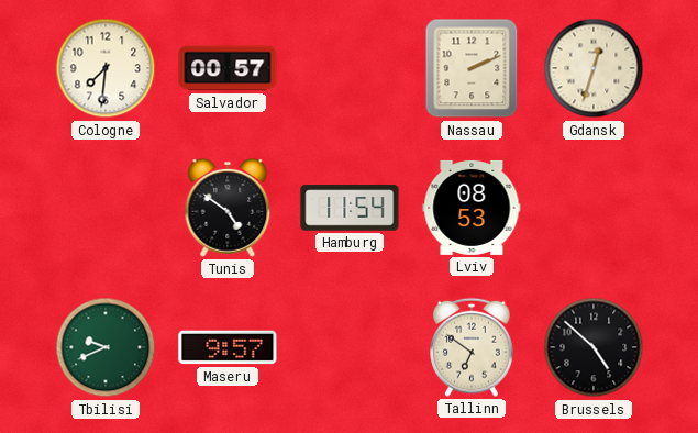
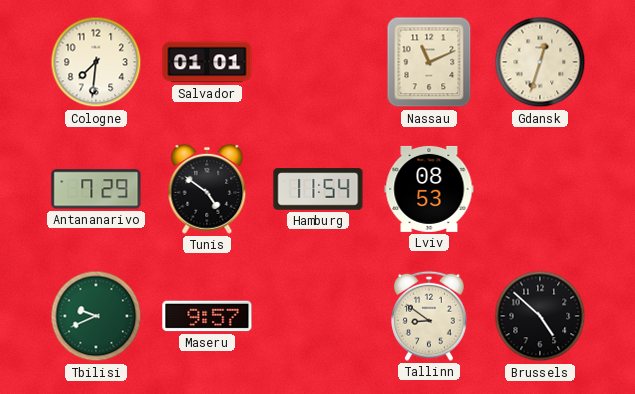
Salvador: 00:57 -> 01:01
Nassau: 2:11 -> 11:11
Antananarivo: none -> 7:29
Tallinn: 6:51 -> 8:51
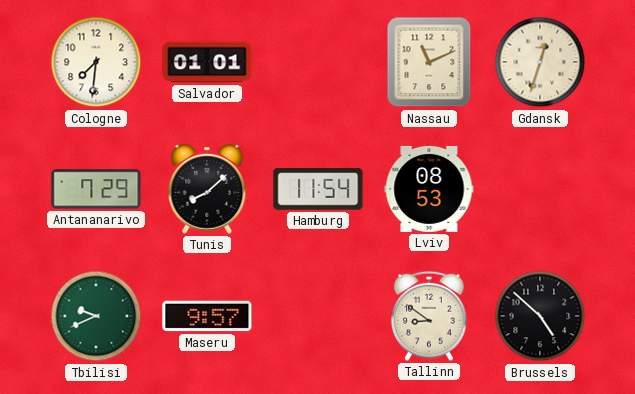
Tunis: 4:51 -> 8:08
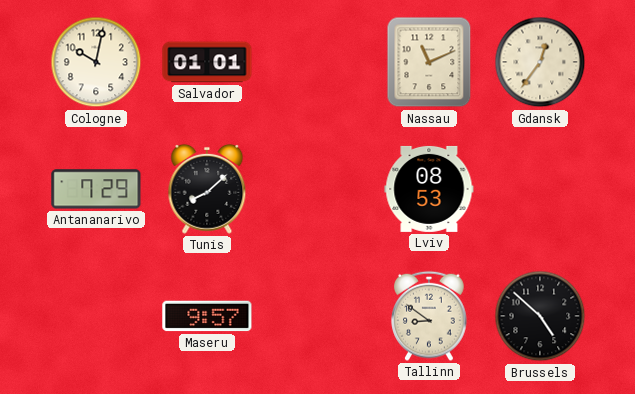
Cologne: 7:31 -> 10:02
Gdansk: 12:33 -> 12:36
Hamburg: 11:54 -> none
Tbilisi: 9:41 -> none
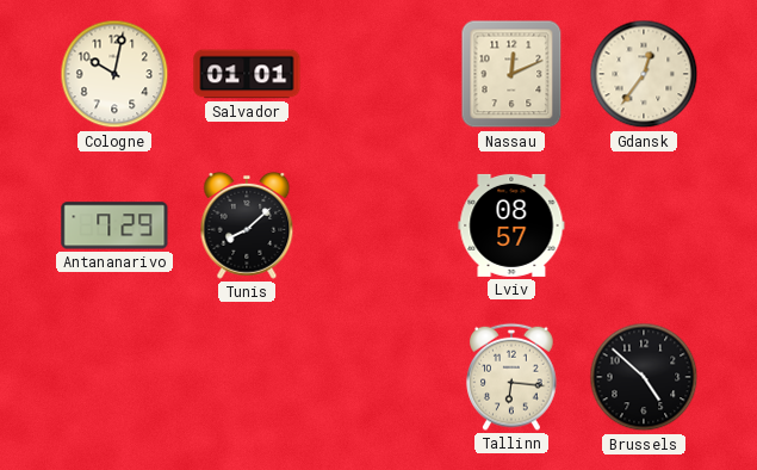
Nassau: 11:11 -> 12:11
Lviv: 08:53 -> 08:57
Maseru: 9:57 -> none
Tallinn: 8:51 -> 6:16
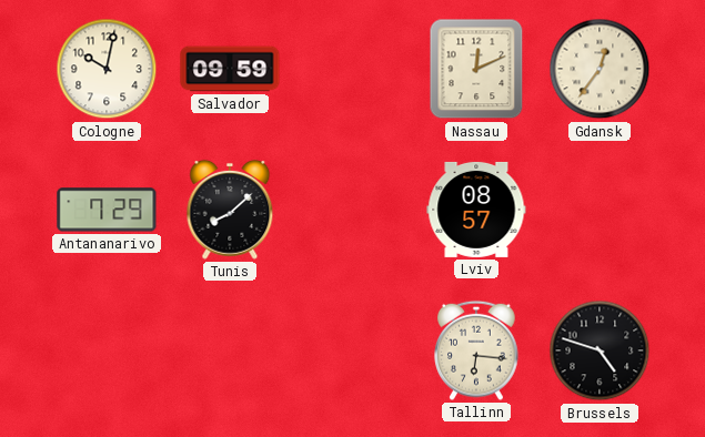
Salvador: 01:01 -> 09:59
Brussels: 4:52 -> 4:48
